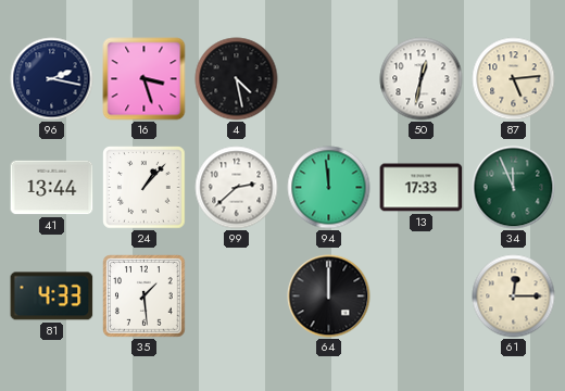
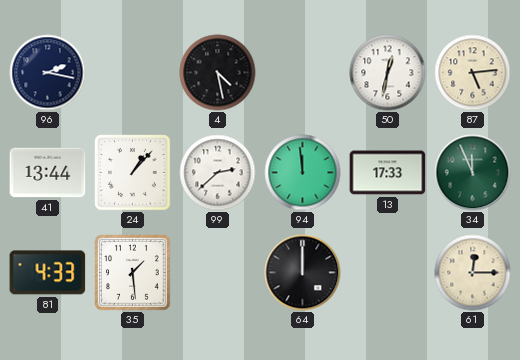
16: 3:27 -> none
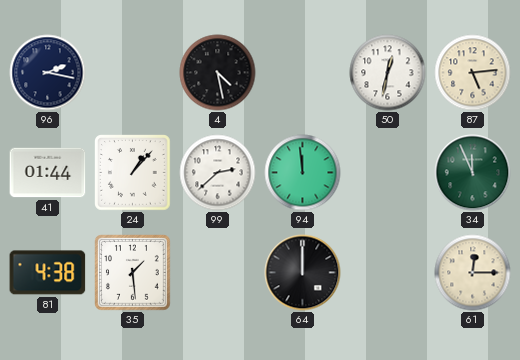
41: 13:44 -> 01:44
13: 17:33 -> none
81: 4:33 -> 4:38
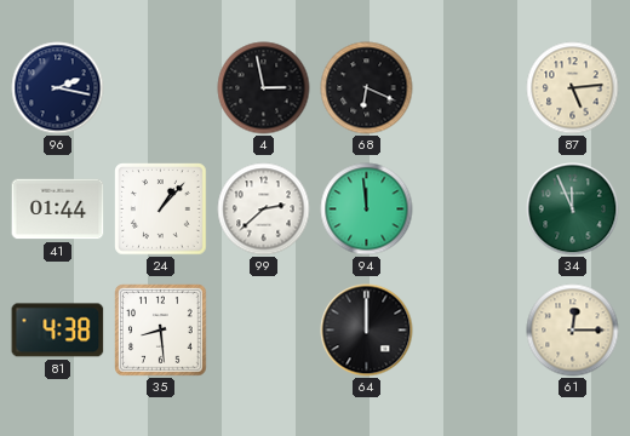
4: 4:28 -> 2:58
68: none -> 6:19
50: 12:32 -> none
35: 1:29 -> 8:29
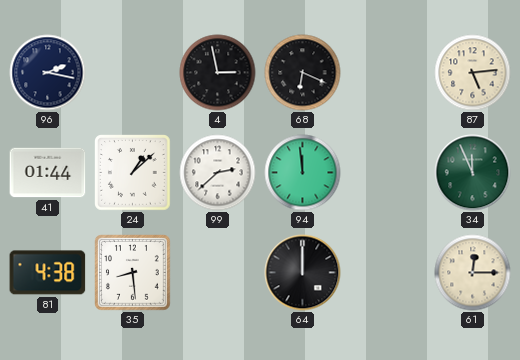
24: 1:07 -> 1:08
